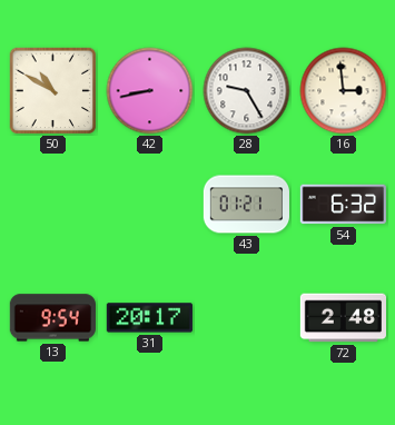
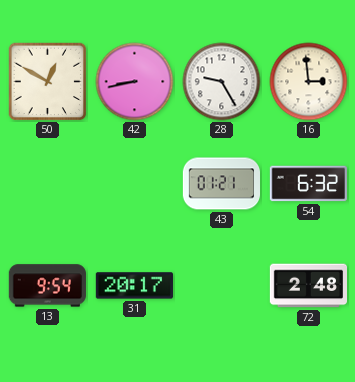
50: 10:50 -> 12:50
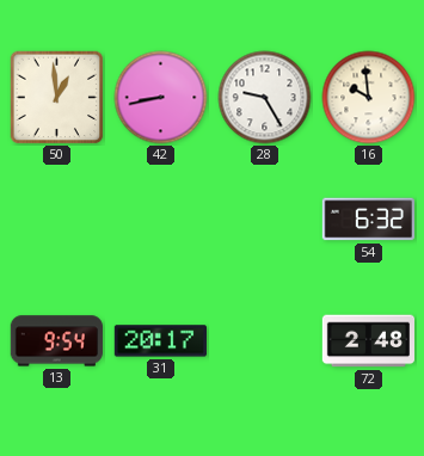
50: 12:50 -> 12:59
16: 2:59 -> 9:59
43: 01:21 -> none
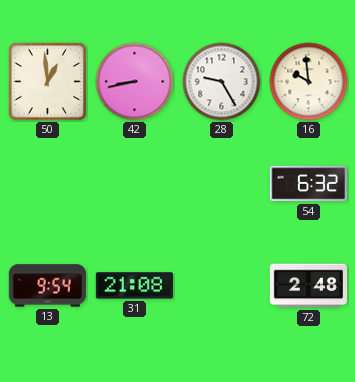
31: 20:17 -> 21:08
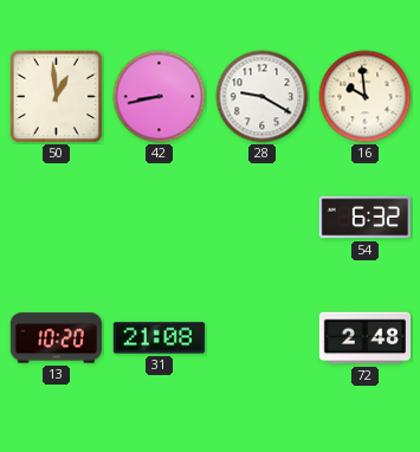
28: 9:25 -> 9:20
13: 9:54 -> 10:20
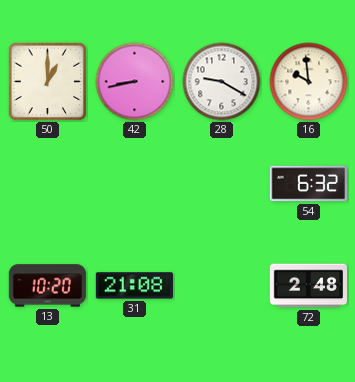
50: 12:59 -> 1:00
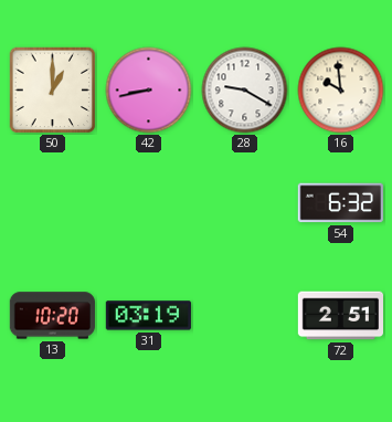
31: 21:08 -> 03:19
72: 2:48 -> 2:51
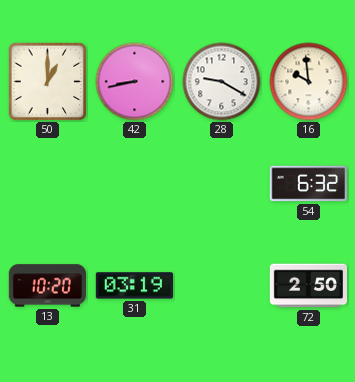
72: 2:51 -> 2:50
